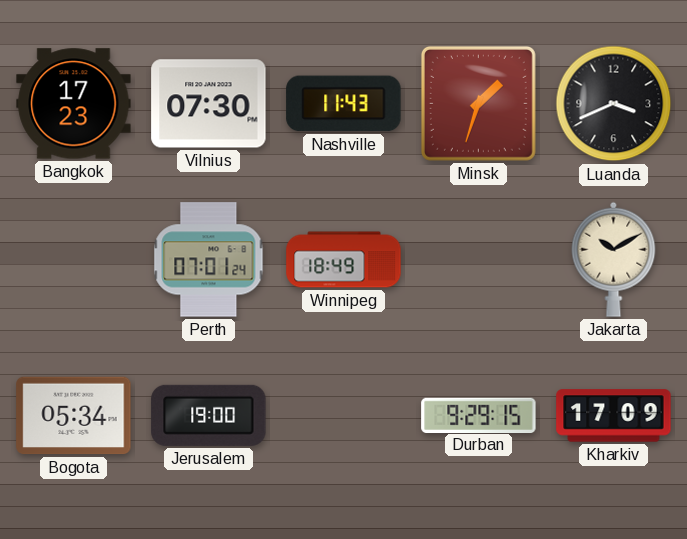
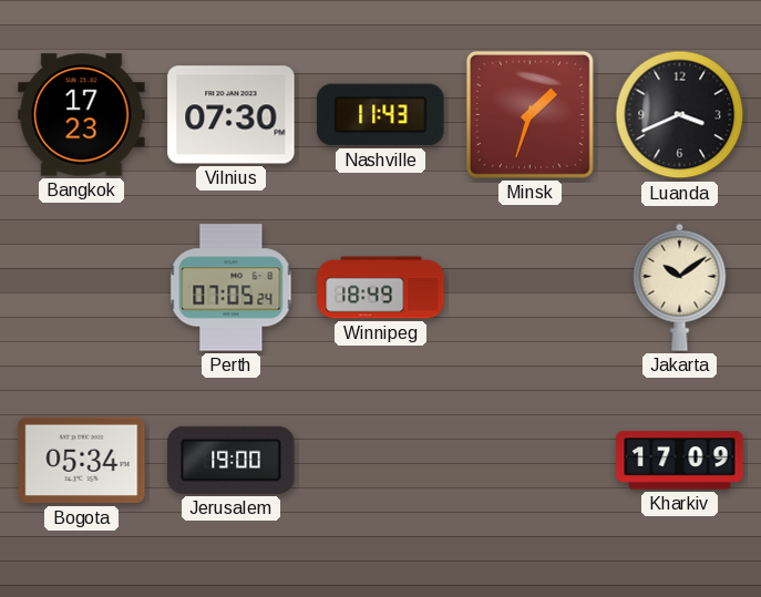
Perth: 07:01 -> 07:05
Jakarta: 10:10 -> 10:09
Durban: 9:29 -> none
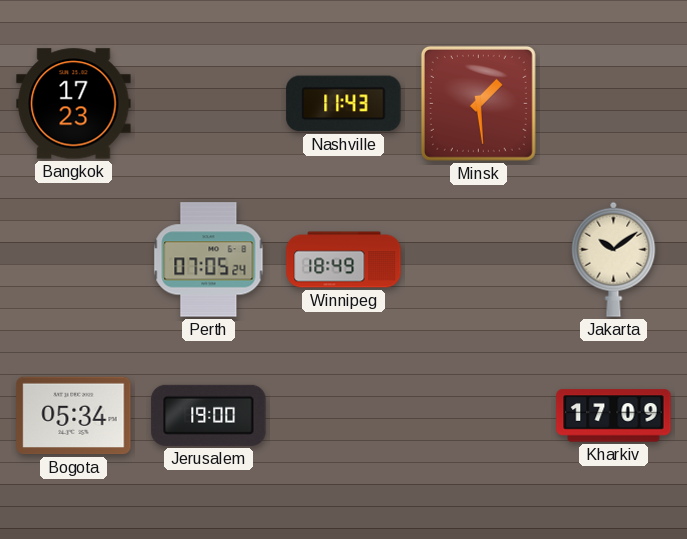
Vilnius: 07:30 -> none
Minsk: 1:33 -> 1:29
Luanda: 3:41 -> none
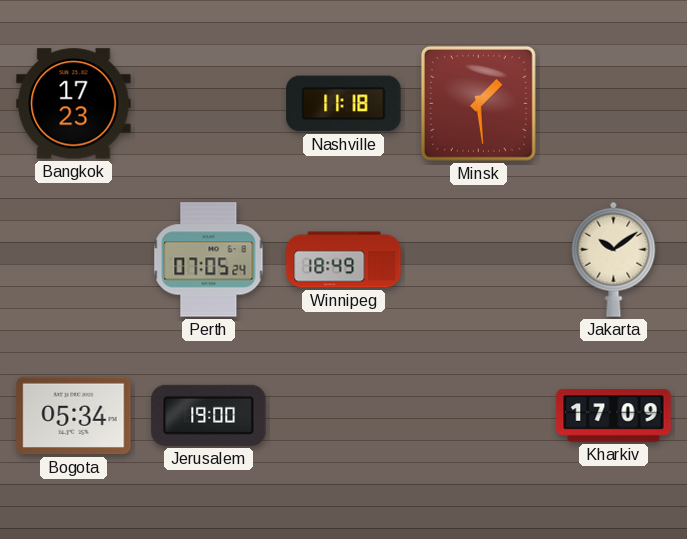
Nashville: 11:43 -> 11:18
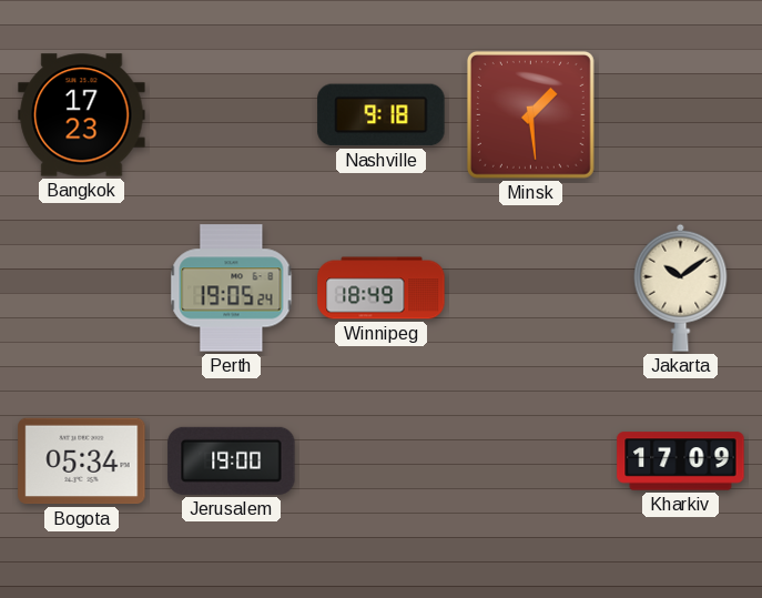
Nashville: 11:18 -> 9:18
Perth: 07:05 -> 19:05
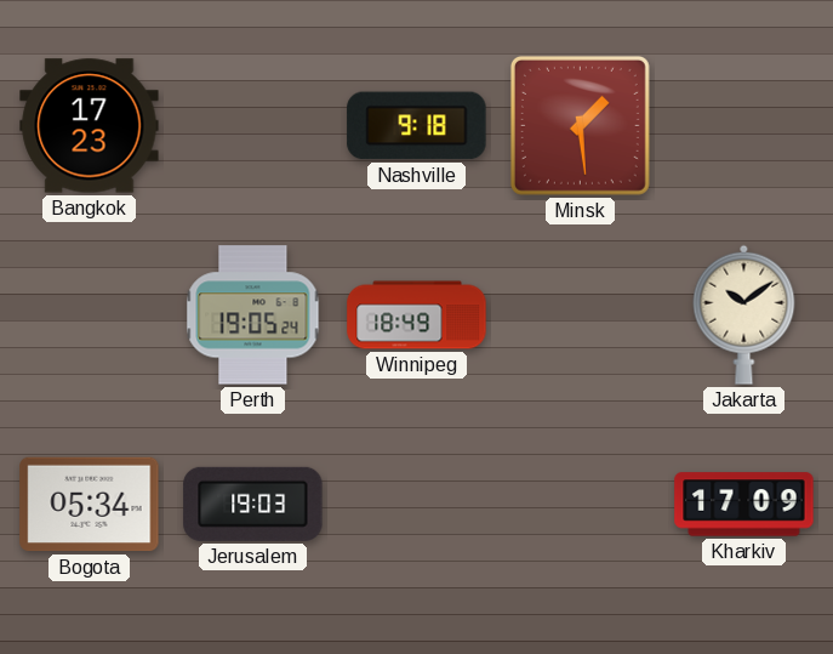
Jerusalem: 19:00 -> 19:03
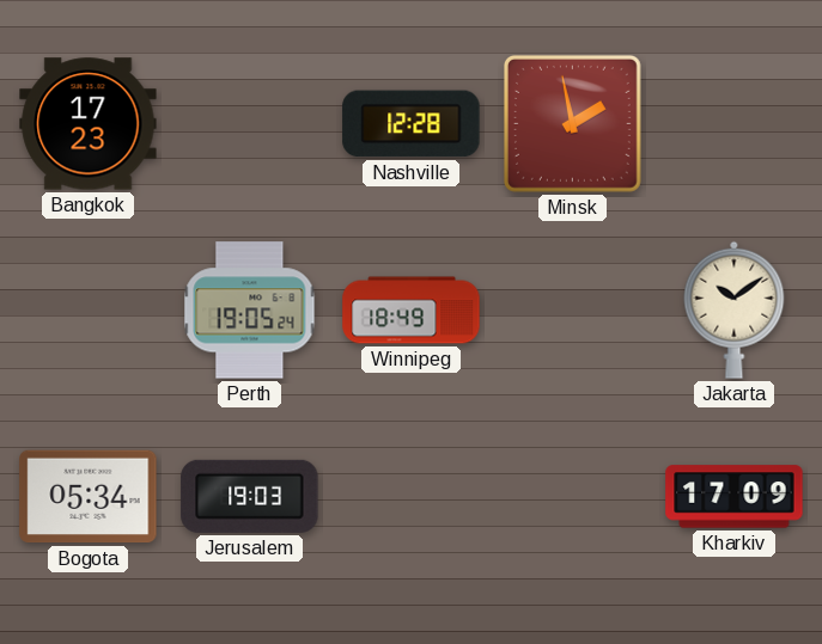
Nashville: 9:18 -> 12:28
Minsk: 1:29 -> 1:58
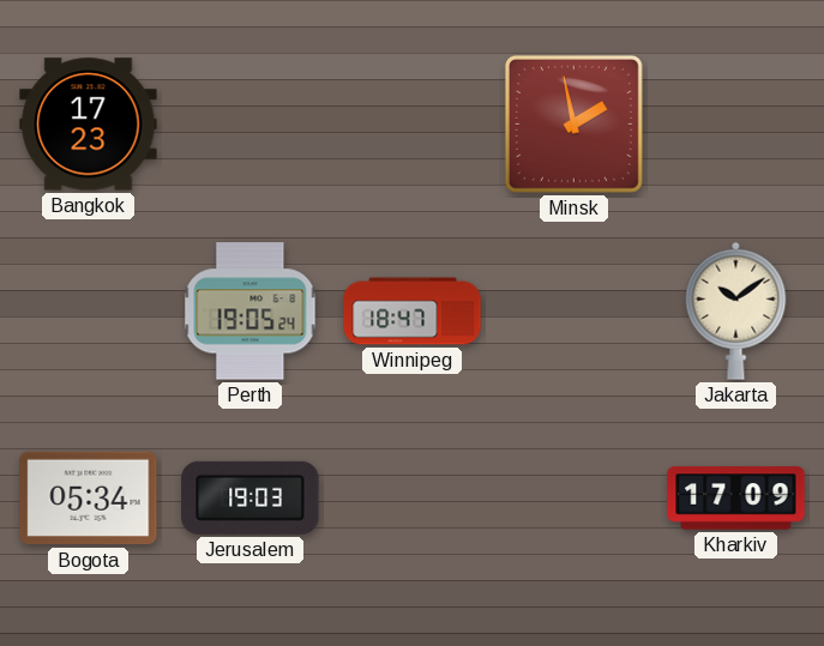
Nashville: 12:28 -> none
Winnipeg: 18:49 -> 18:47
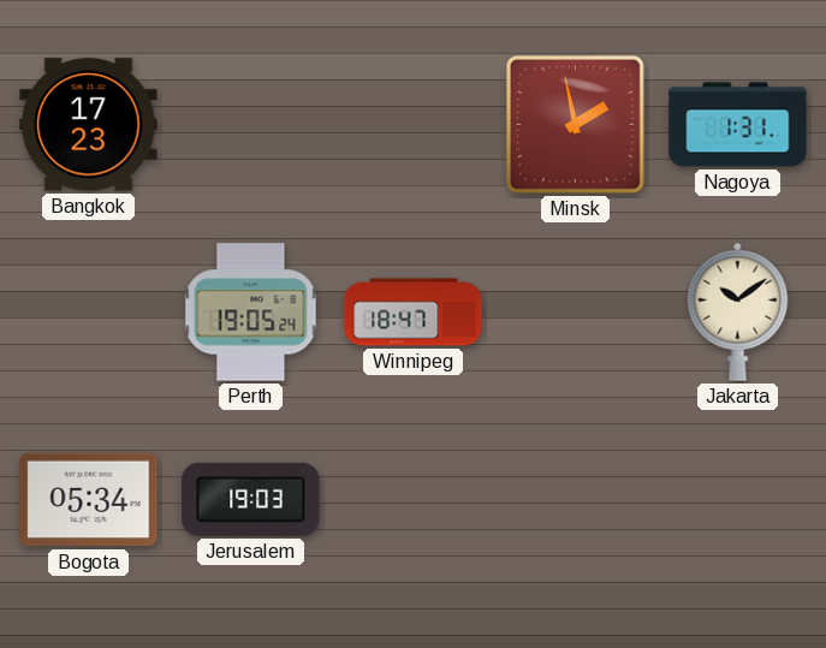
Nagoya: none -> 1:31
Kharkiv: 17:09 -> none
